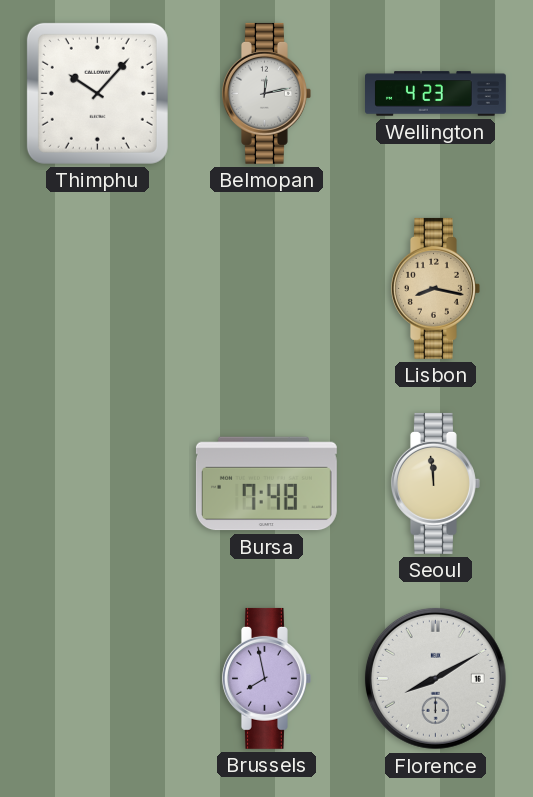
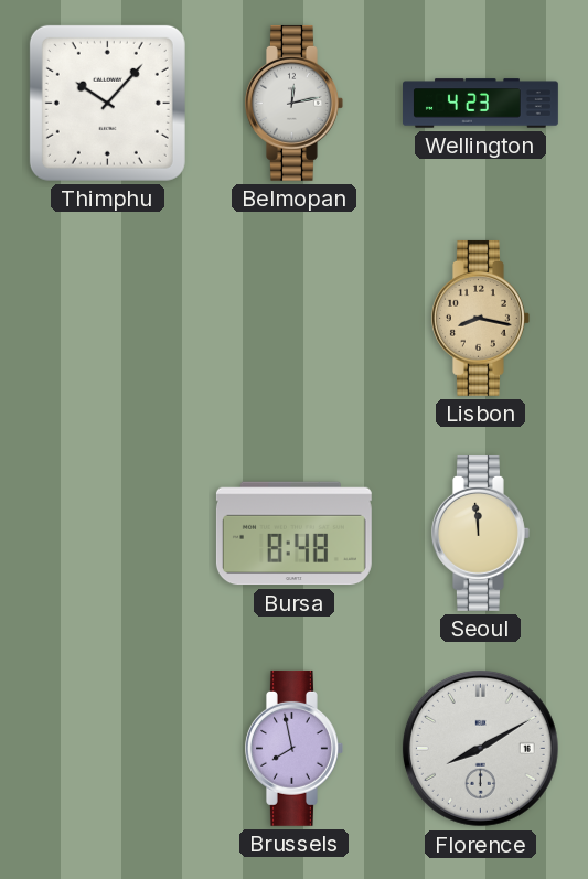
Bursa: 7:48 -> 8:48
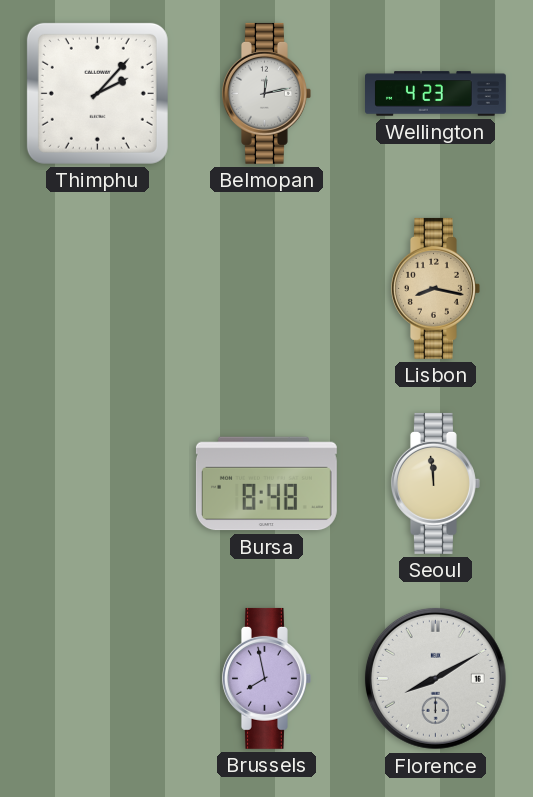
Thimphu: 10:07 -> 2:07
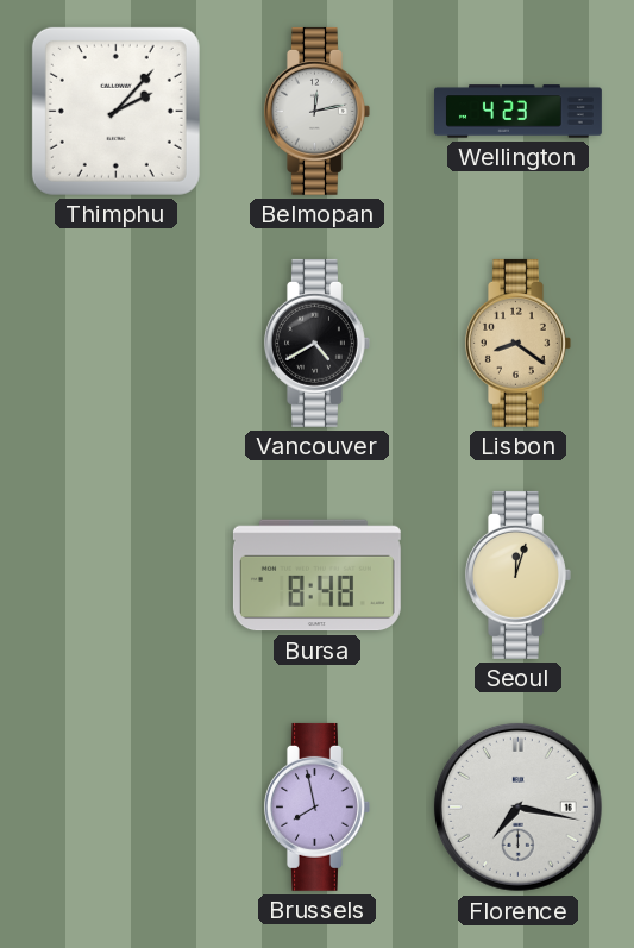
Vancouver: none -> 4:40
Lisbon: 8:17 -> 8:21
Seoul: 11:59 -> 12:03
Florence: 8:10 -> 7:17
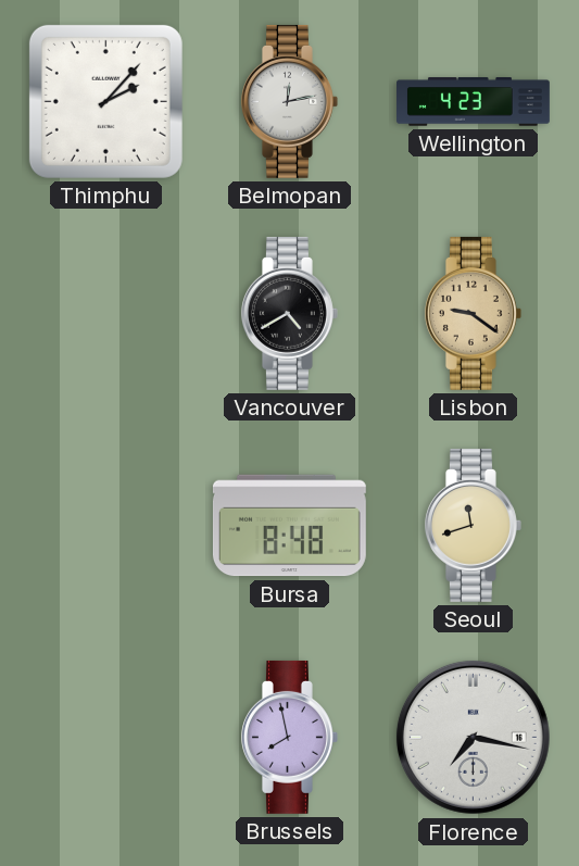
Lisbon: 8:21 -> 9:21
Seoul: 12:03 -> 11:42
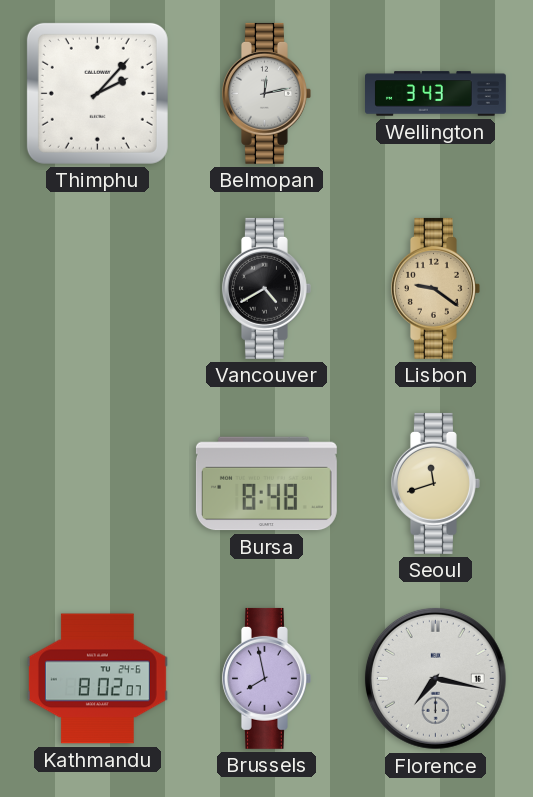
Wellington: 4:23 -> 3:43
Kathmandu: none -> 8:02
